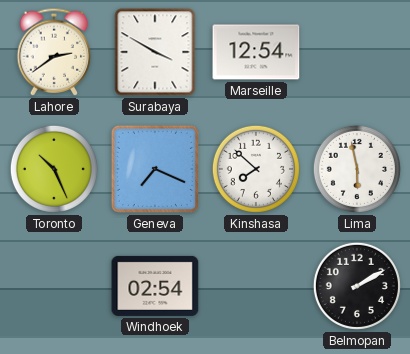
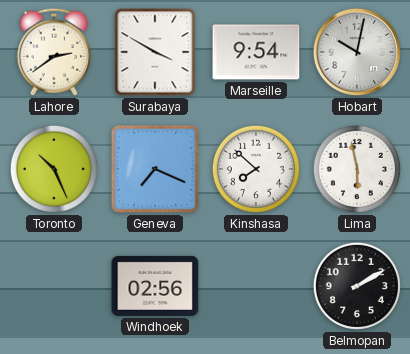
Marseille: 12:54 -> 9:54
Hobart: none -> 10:02
Windhoek: 02:54 -> 02:56
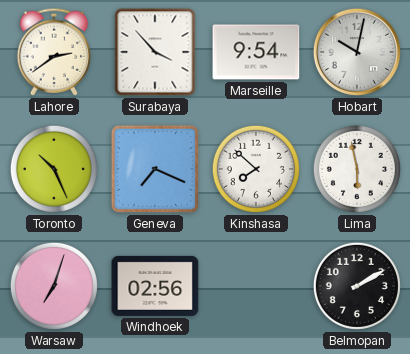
Surabaya: 3:50 -> 3:53
Warsaw: none -> 7:03
